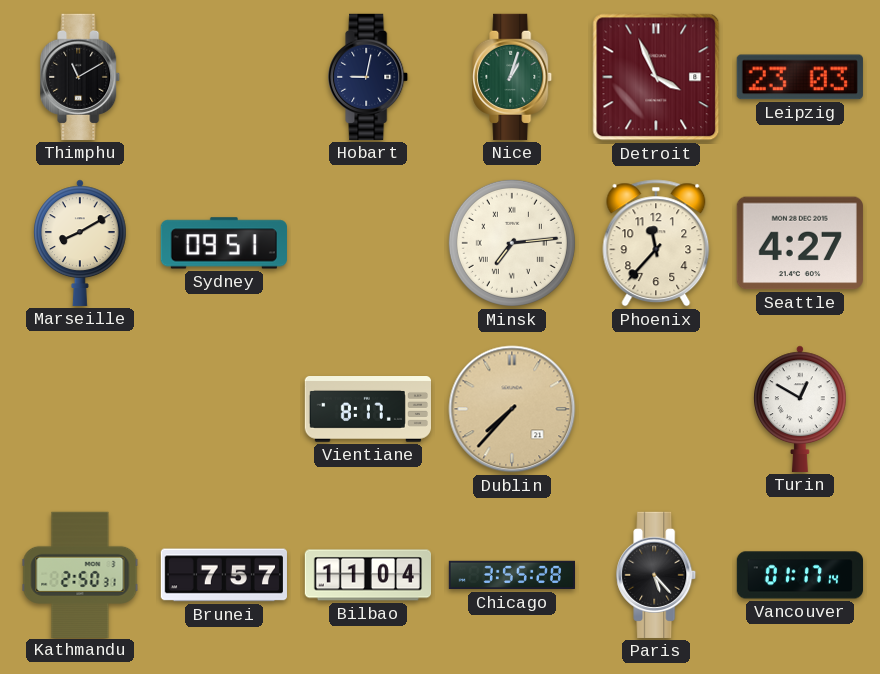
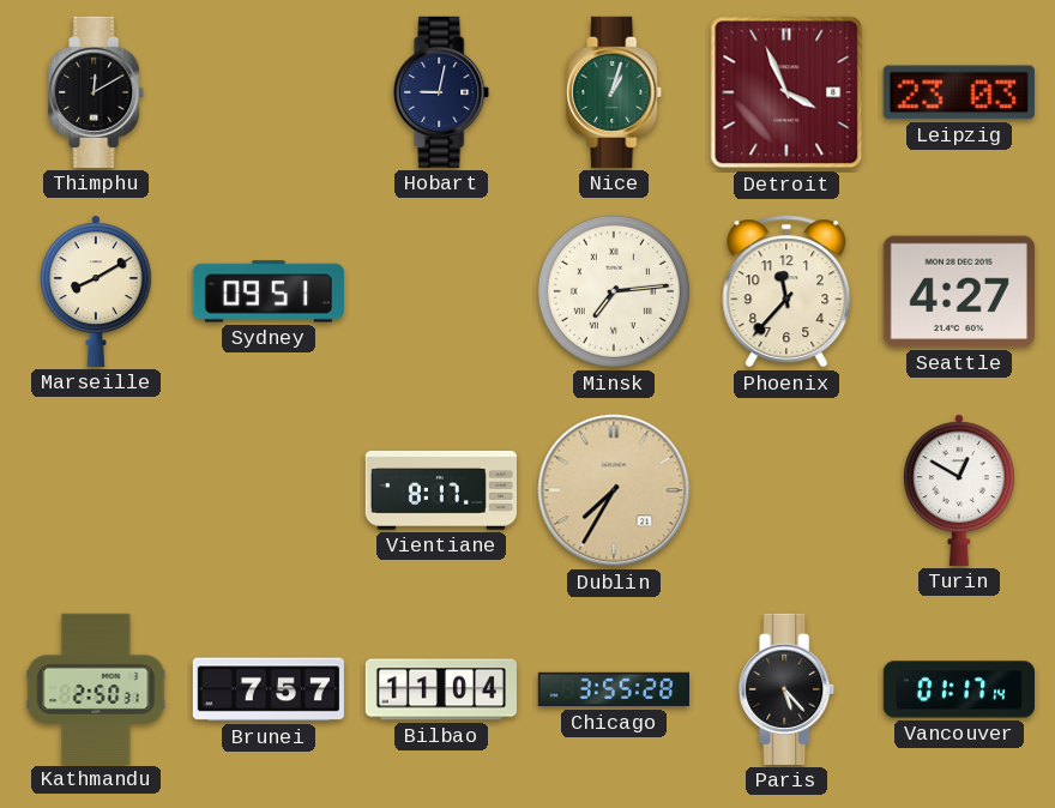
Thimphu: 11:10 -> 12:10
Dublin: 7:37 -> 7:35
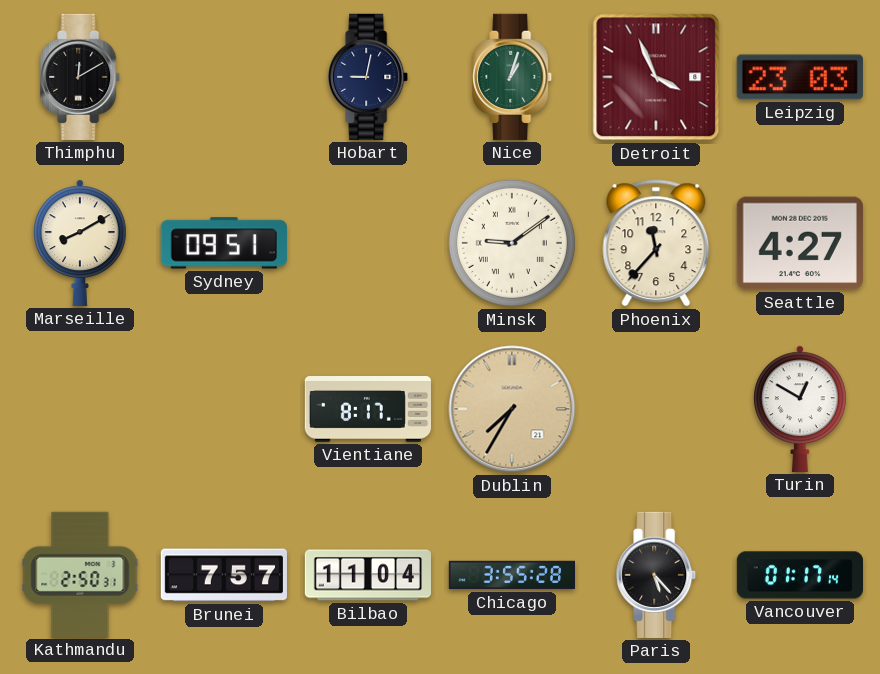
Minsk: 7:14 -> 9:09
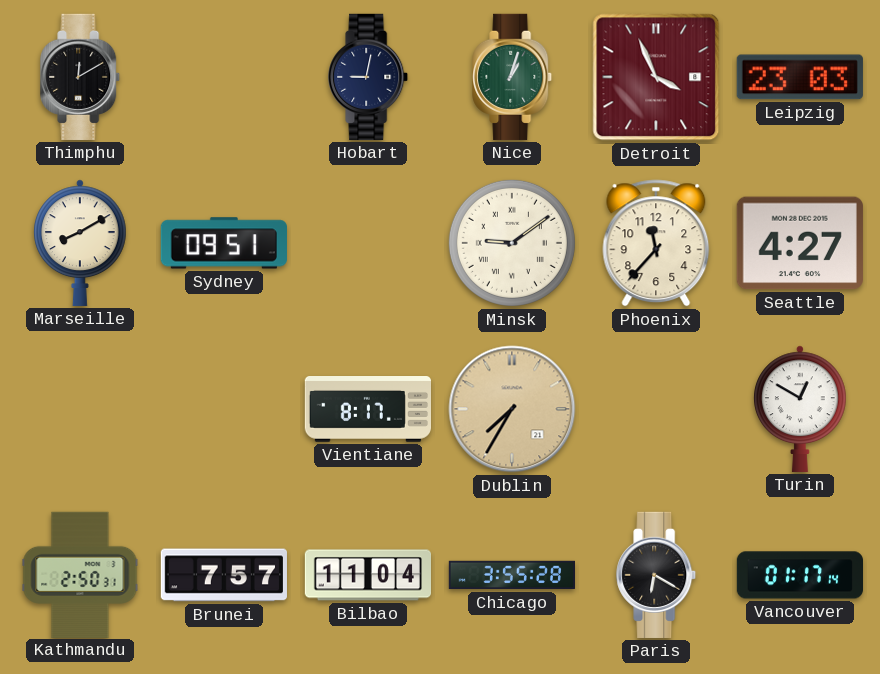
Paris: 5:23 -> 6:20
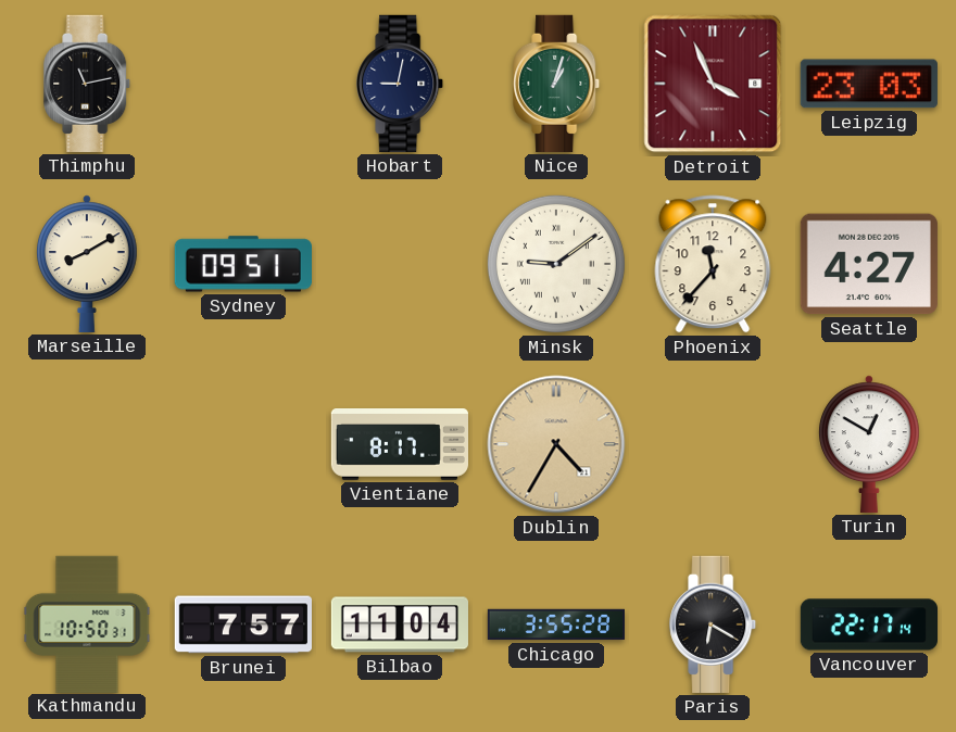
Thimphu: 12:10 -> 11:13
Dublin: 7:35 -> 4:35
Kathmandu: 2:50 -> 10:50
Vancouver: 01:17 -> 22:17
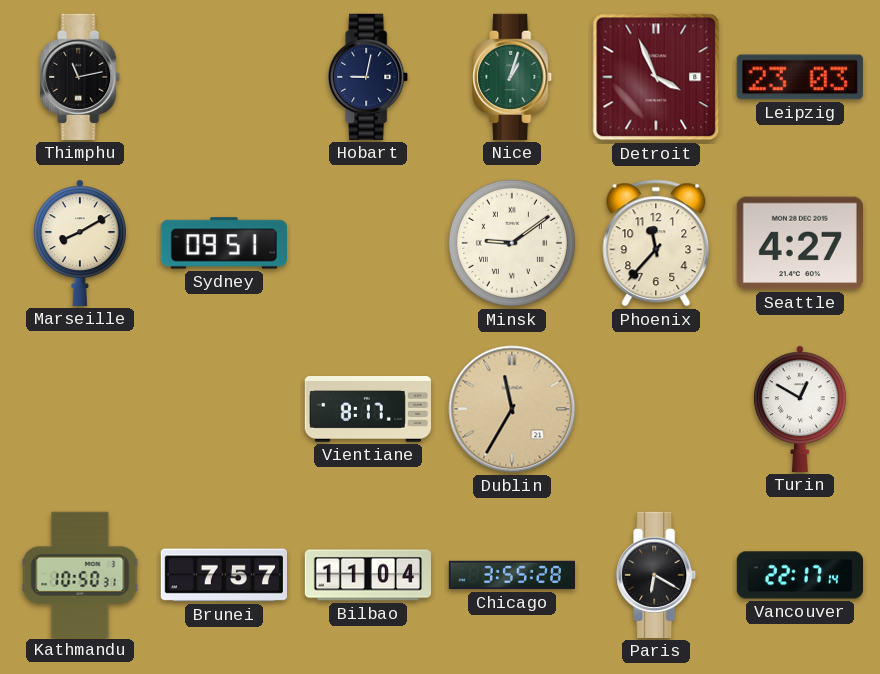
Dublin: 4:35 -> 11:35
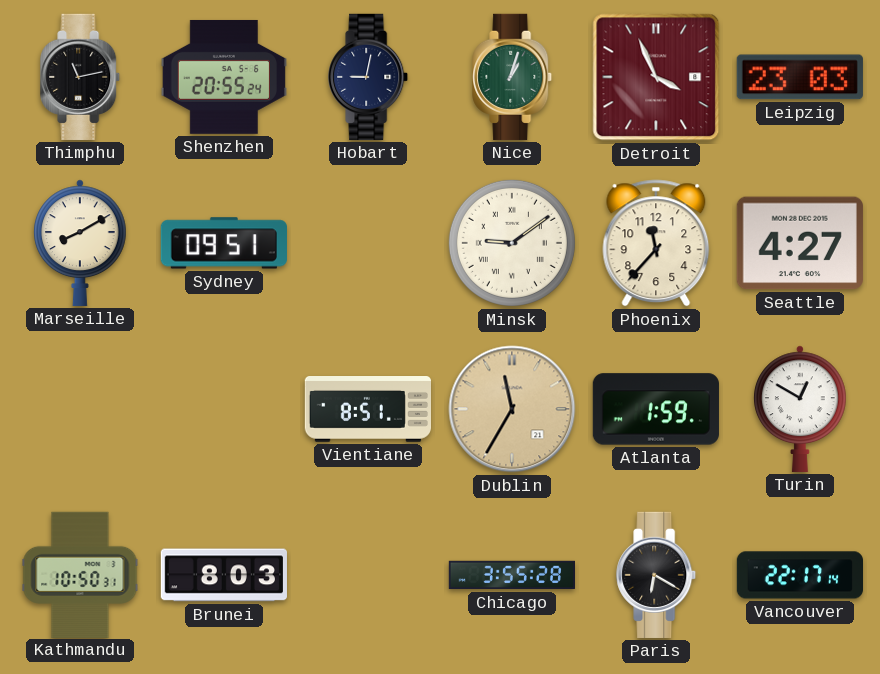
Shenzhen: none -> 20:55
Vientiane: 8:17 -> 8:51
Atlanta: none -> 1:59
Brunei: 7:57 -> 8:03
Bilbao: 11:04 -> none
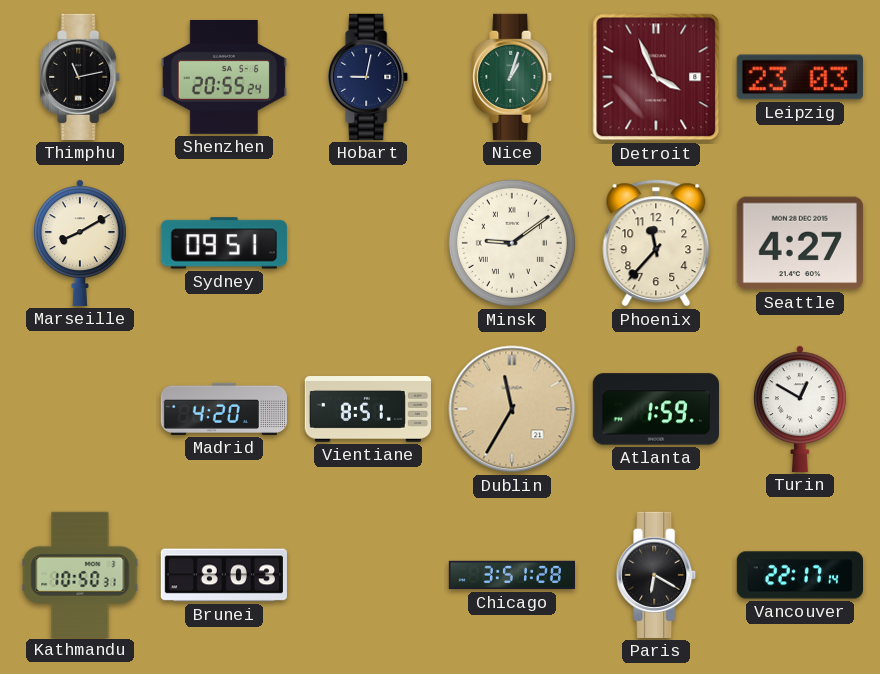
Madrid: none -> 4:20
Chicago: 3:55 -> 3:51
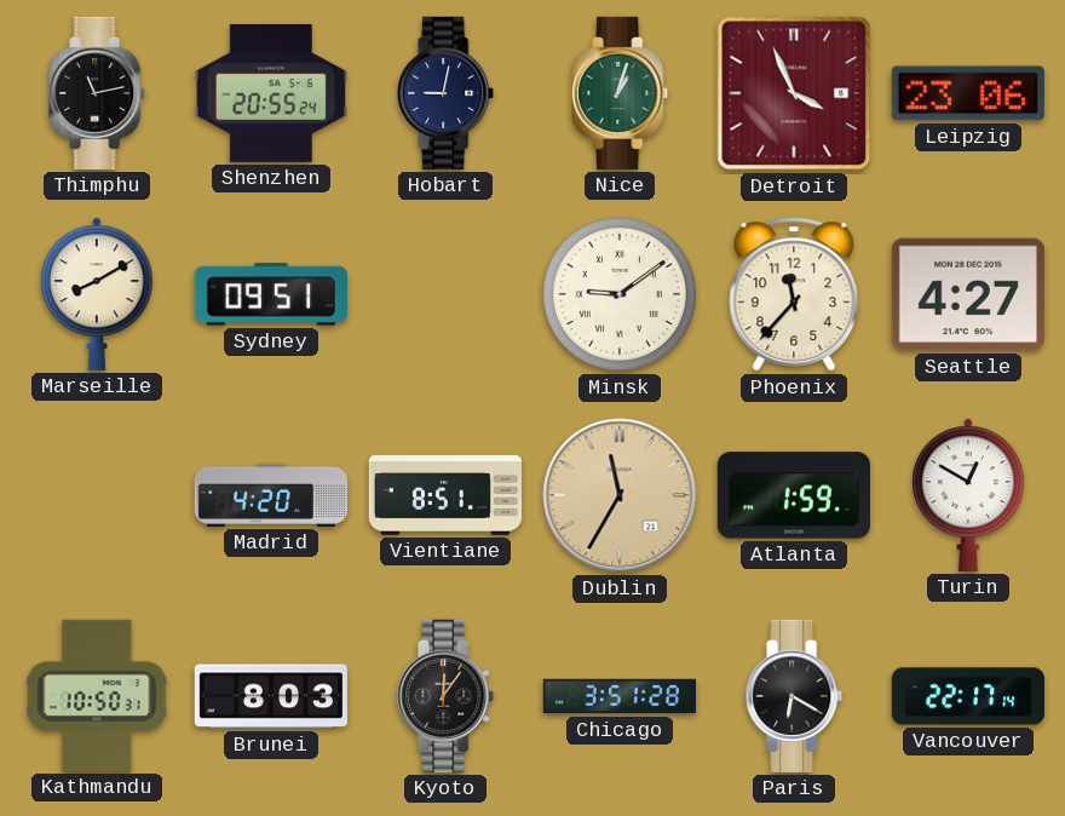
Leipzig: 23:03 -> 23:06
Kyoto: none -> 12:06
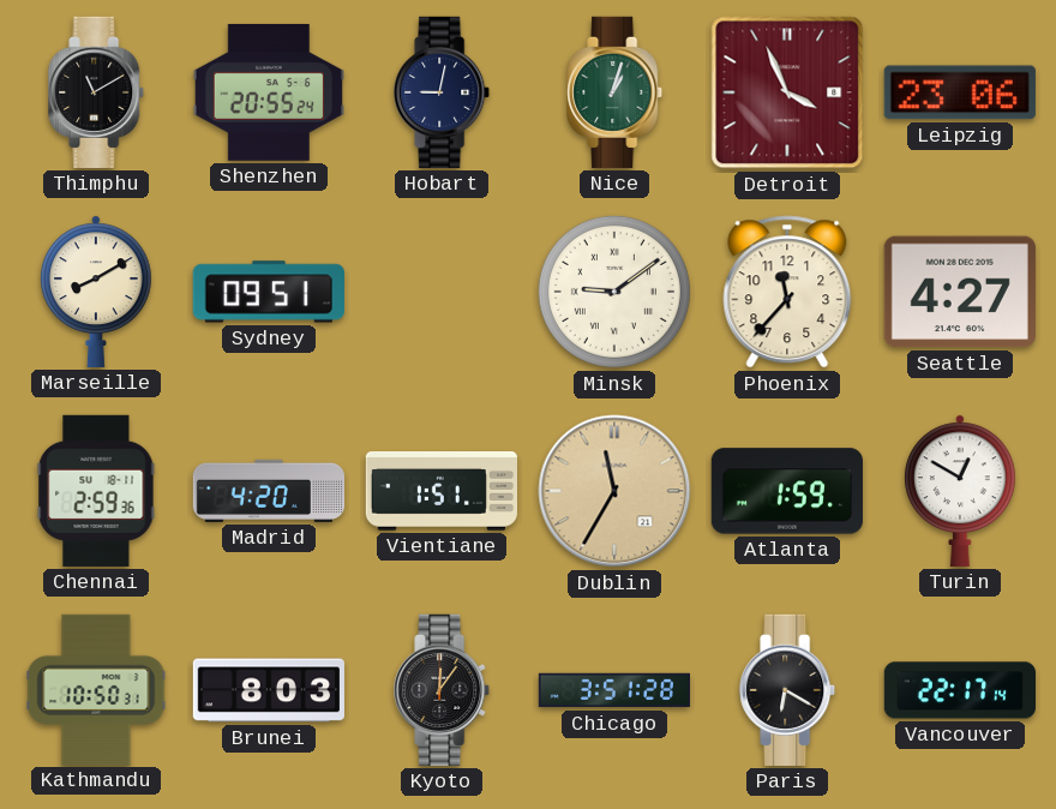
Thimphu: 11:13 -> 11:10
Chennai: none -> 2:59
Vientiane: 8:51 -> 1:51
